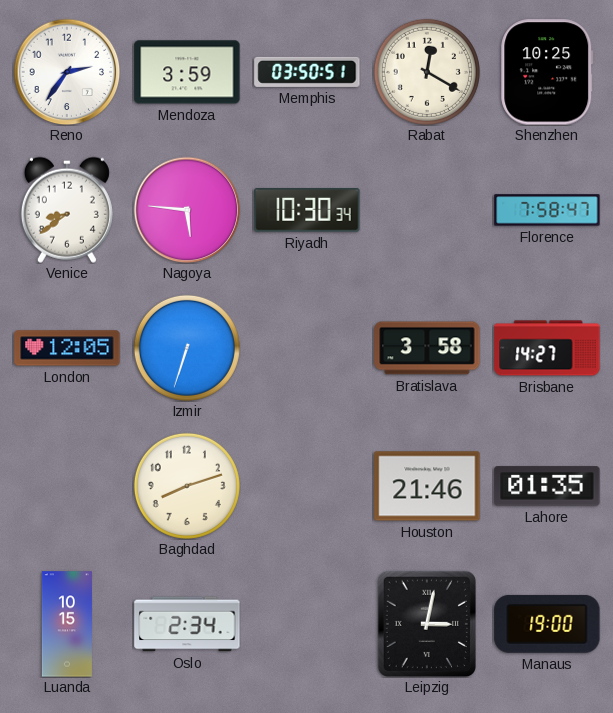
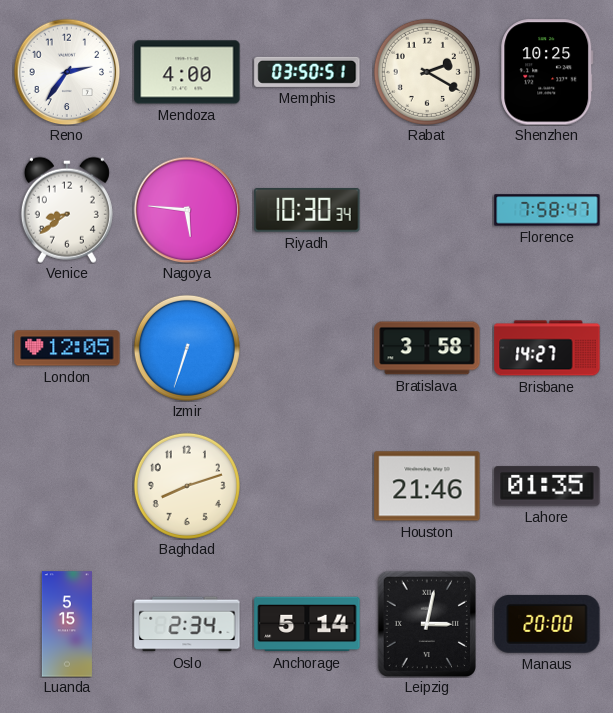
Mendoza: 3:59 -> 4:00
Rabat: 12:20 -> 2:20
Luanda: 10:15 -> 5:15
Anchorage: none -> 5:14
Manaus: 19:00 -> 20:00
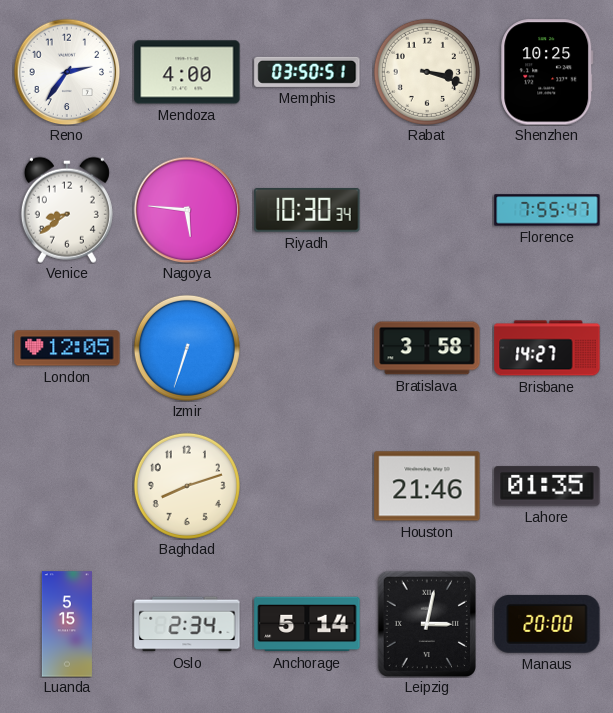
Rabat: 2:20 -> 3:18
Florence: 7:58 -> 7:55
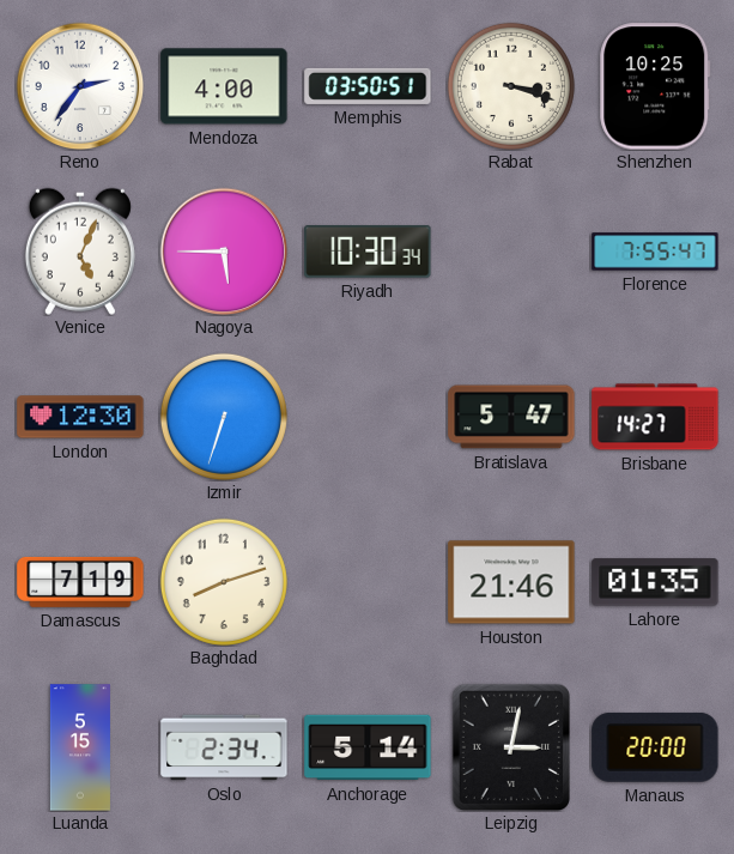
Venice: 8:39 -> 5:04
Nagoya: 5:46 -> 5:45
London: 12:05 -> 12:30
Bratislava: 3:58 -> 5:47
Damascus: none -> 7:19
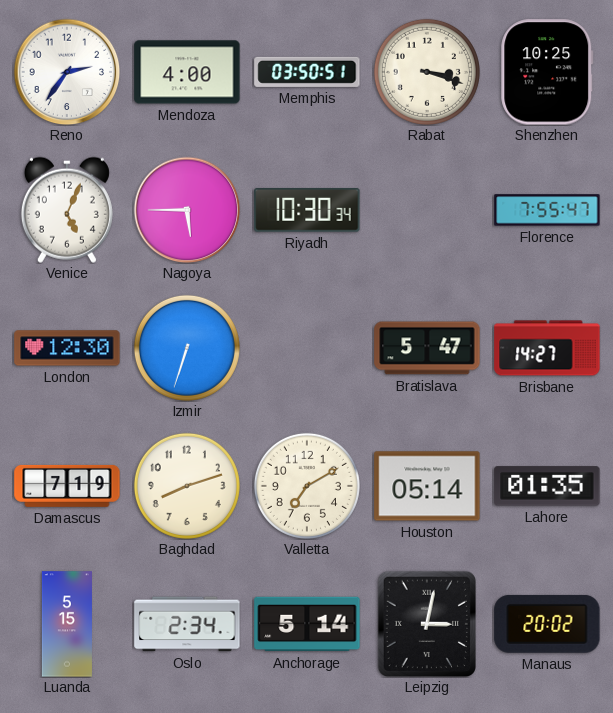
Valletta: none -> 7:10
Houston: 21:46 -> 05:14
Manaus: 20:00 -> 20:02
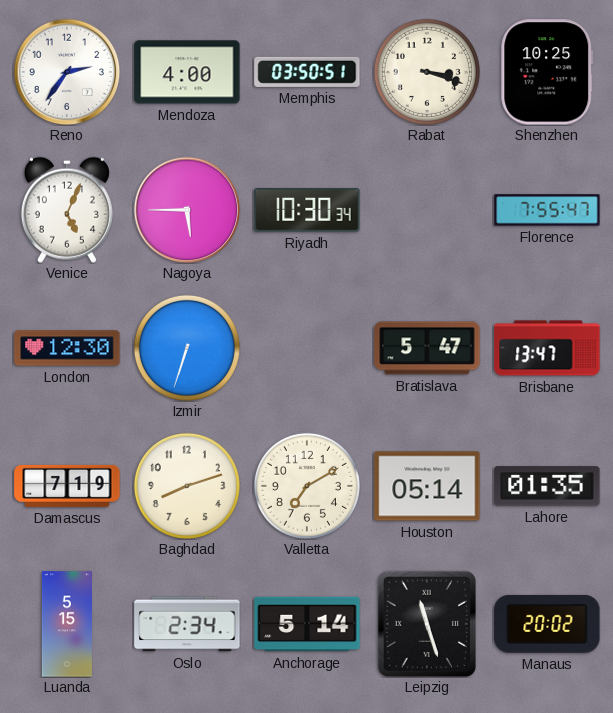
Brisbane: 14:27 -> 13:47
Leipzig: 3:02 -> 11:27
